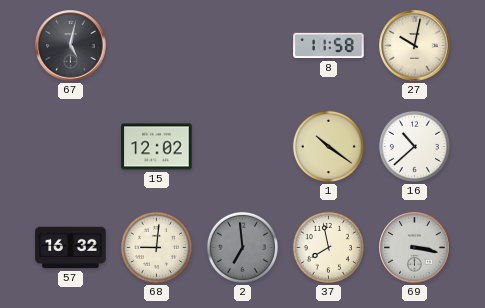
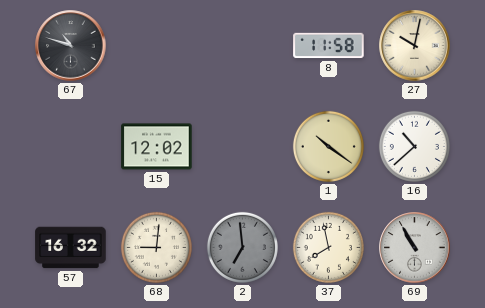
67: 5:02 -> 10:48
69: 3:17 -> 10:55
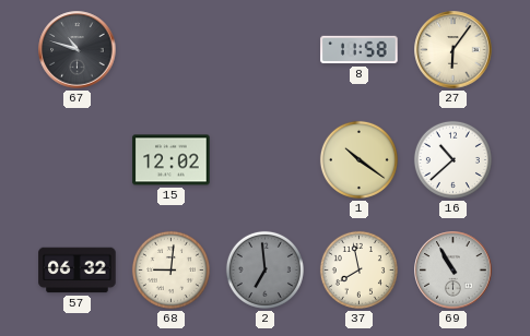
27: 10:02 -> 6:06
57: 16:32 -> 06:32
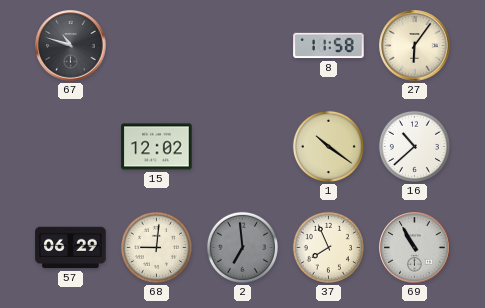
57: 06:32 -> 06:29
37: 7:58 -> 7:56
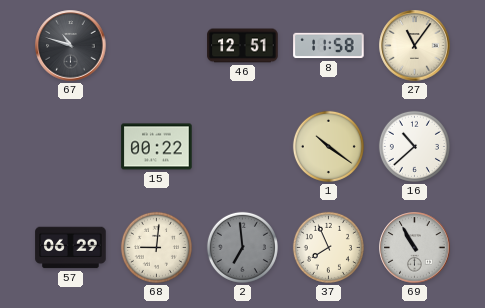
46: none -> 12:51
27: 6:06 -> 11:06
15: 12:02 -> 00:22
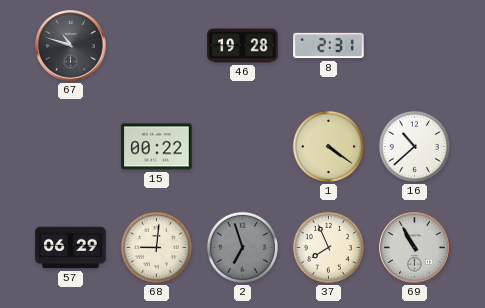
46: 12:51 -> 19:28
8: 11:58 -> 2:31
27: 11:06 -> none
1: 10:21 -> 4:21
2: 6:59 -> 6:57
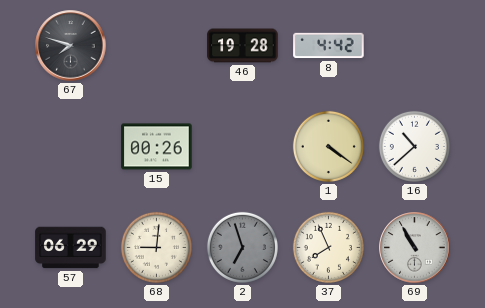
67: 10:48 -> 7:48
8: 2:31 -> 4:42
15: 00:22 -> 00:26
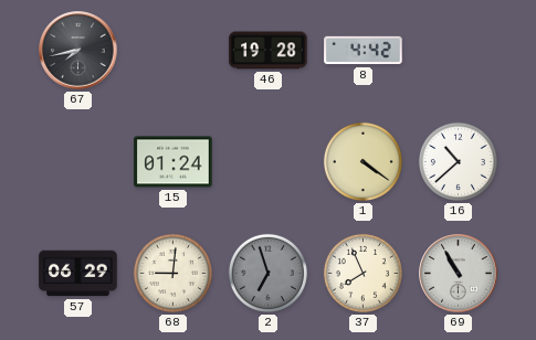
67: 7:48 -> 7:43
15: 00:26 -> 01:24
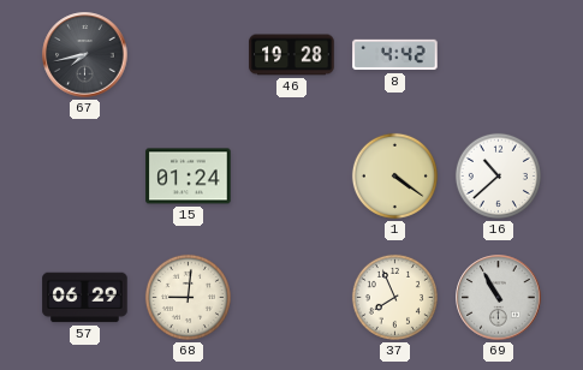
2: 6:57 -> none
